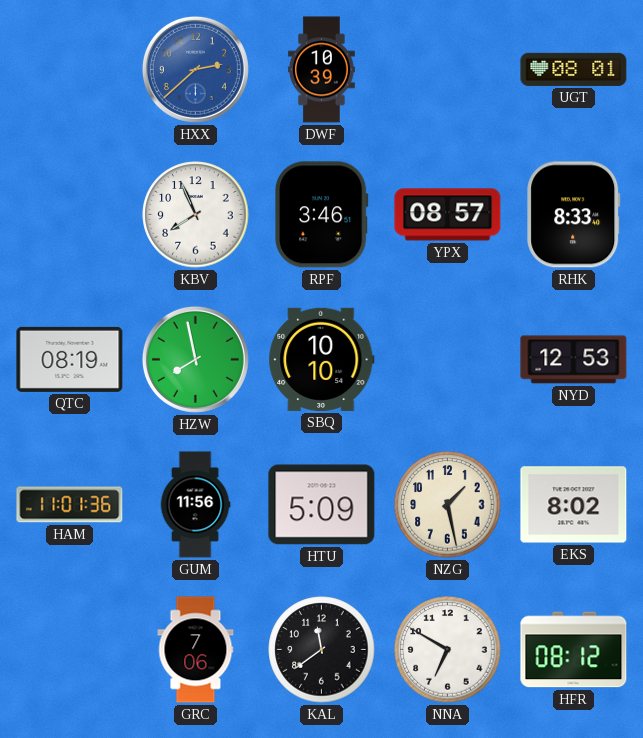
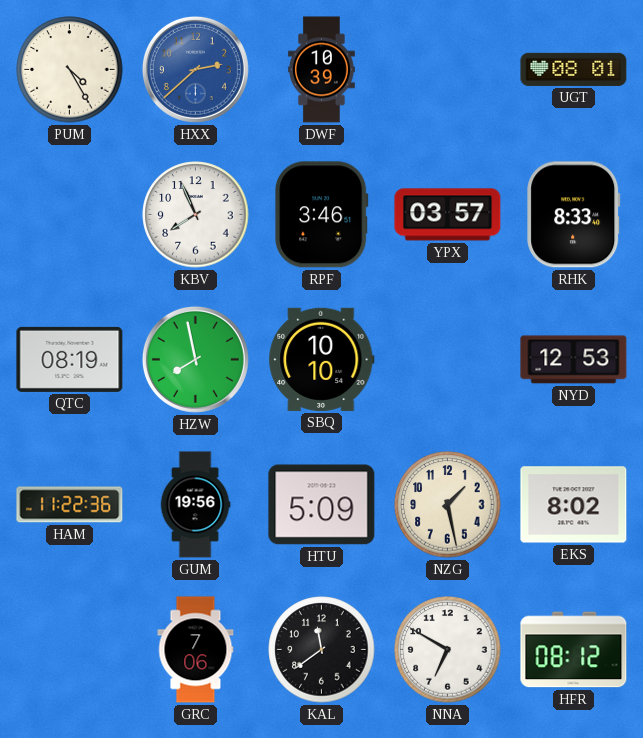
PUM: none -> 4:25
YPX: 08:57 -> 03:57
HAM: 11:01 -> 11:22
GUM: 11:56 -> 19:56
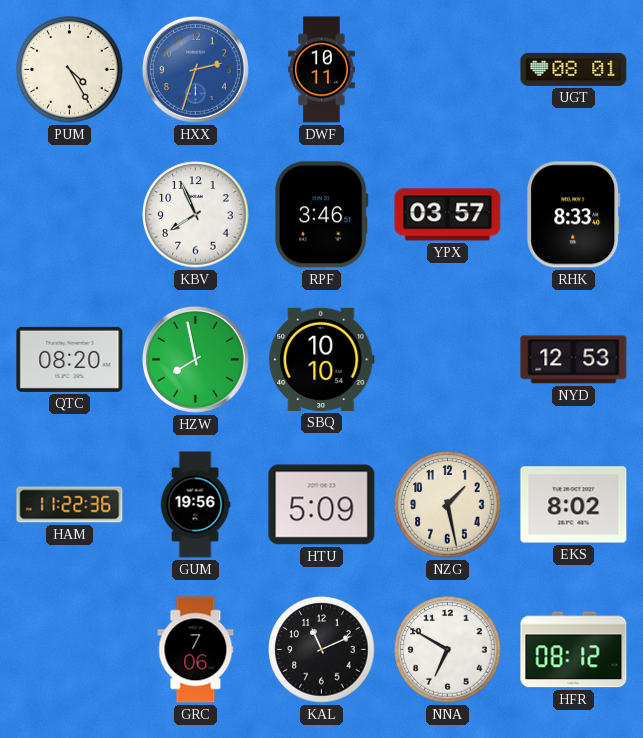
HXX: 2:38 -> 2:33
DWF: 10:39 -> 10:11
QTC: 08:19 -> 08:20
KAL: 11:39 -> 11:11
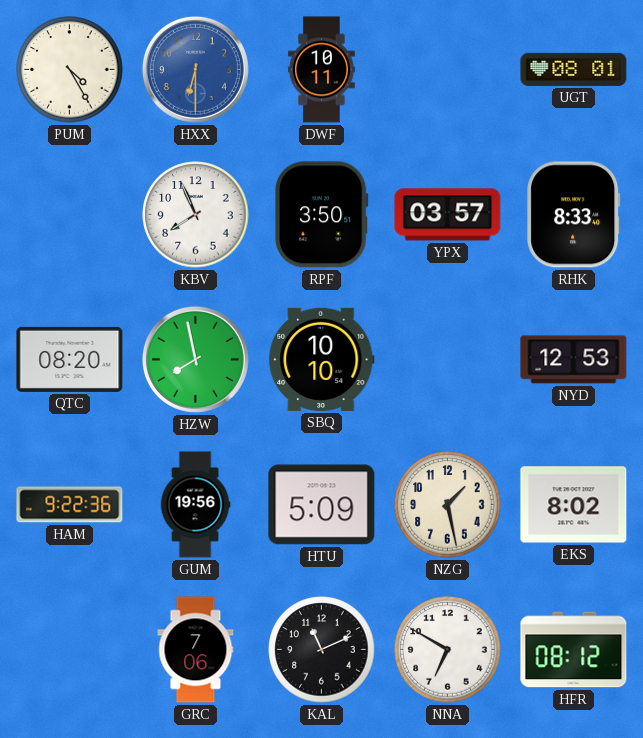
HXX: 2:33 -> 6:30
RPF: 3:46 -> 3:50
HAM: 11:22 -> 9:22
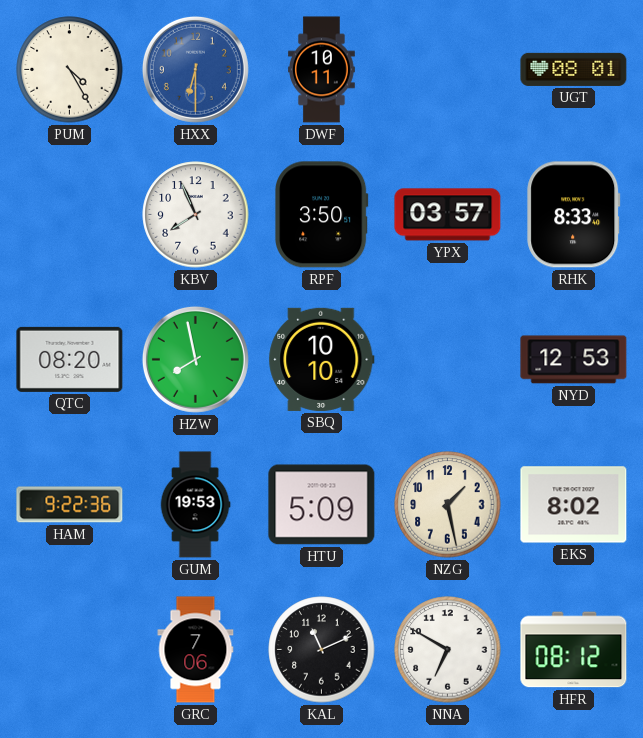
GUM: 19:56 -> 19:53
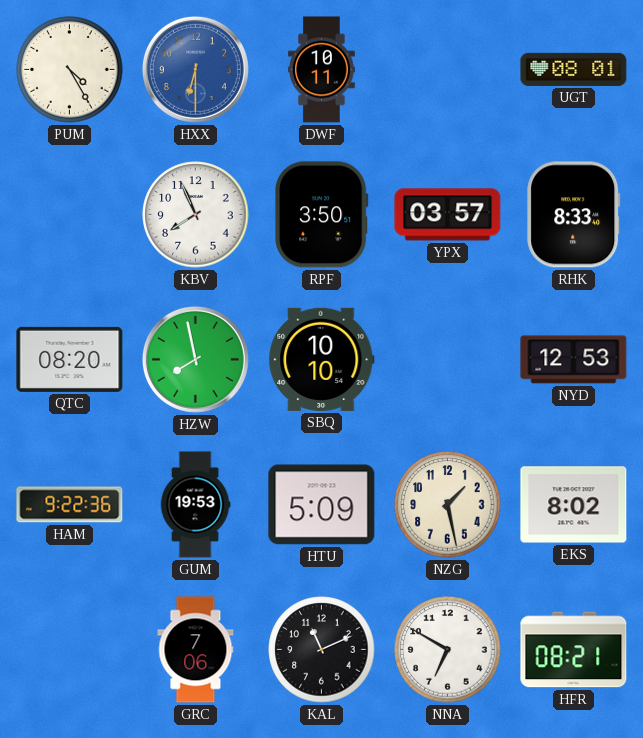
HFR: 08:12 -> 08:21
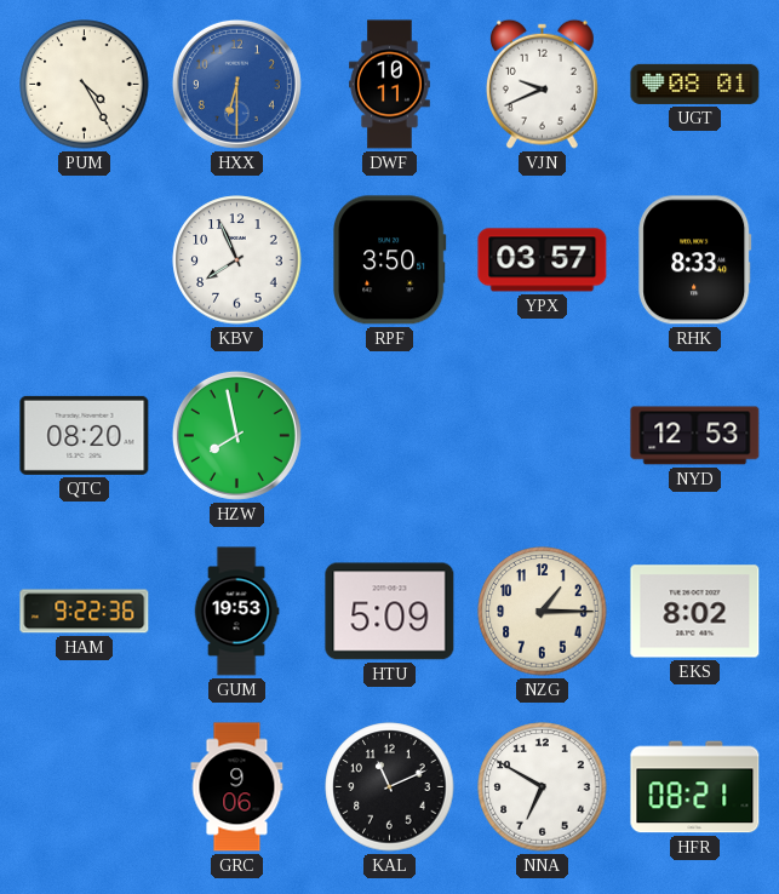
VJN: none -> 9:41
SBQ: 10:10 -> none
NZG: 1:28 -> 1:15
GRC: 7:06 -> 9:06
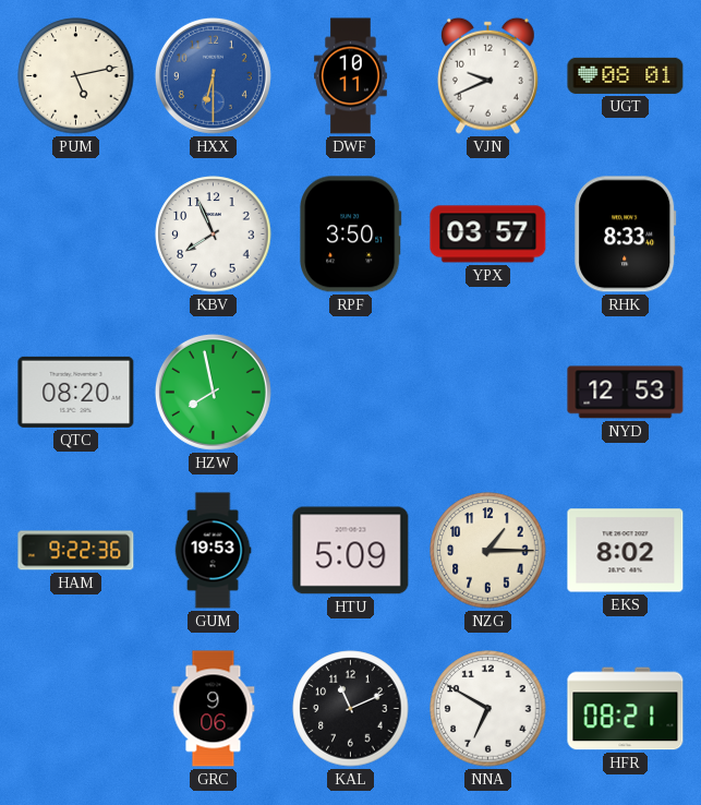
PUM: 4:25 -> 5:13
